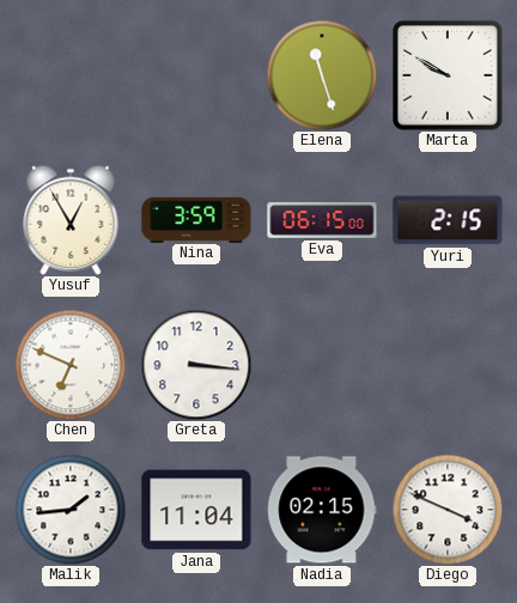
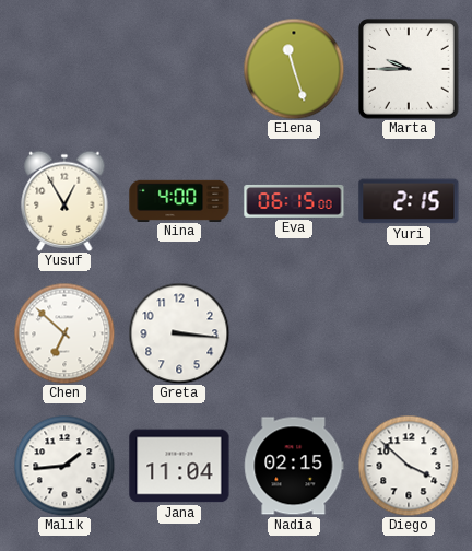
Marta: 9:50 -> 9:45
Nina: 3:59 -> 4:00
Chen: 6:49 -> 6:52
Diego: 3:49 -> 3:52
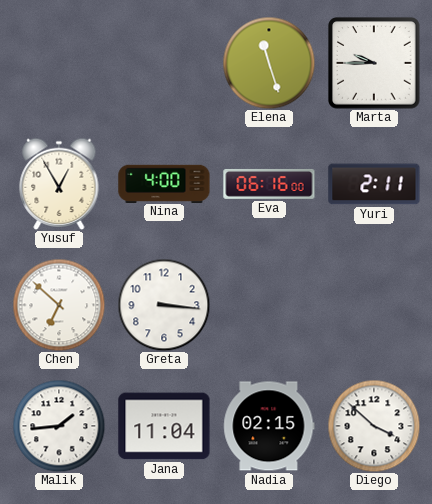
Eva: 06:15 -> 06:16
Yuri: 2:15 -> 2:11
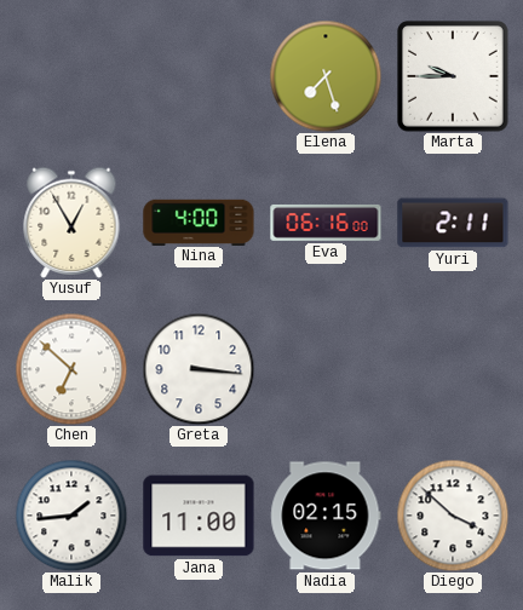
Elena: 11:27 -> 7:27
Jana: 11:04 -> 11:00
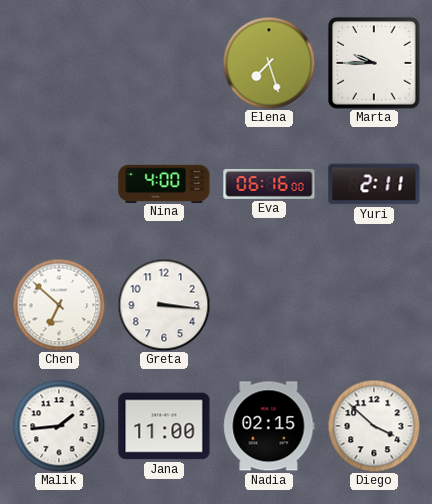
Yusuf: 12:55 -> none
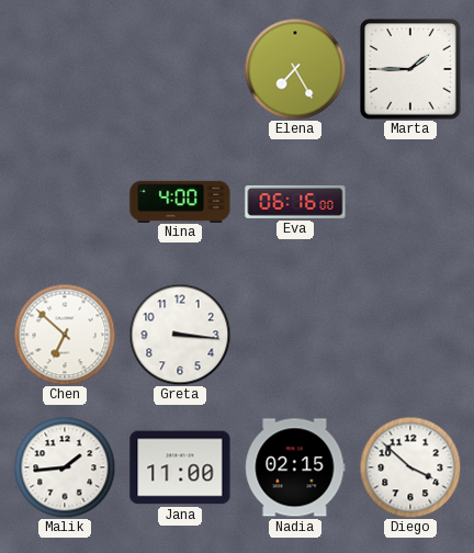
Elena: 7:27 -> 7:25
Marta: 9:45 -> 1:45
Yuri: 2:11 -> none
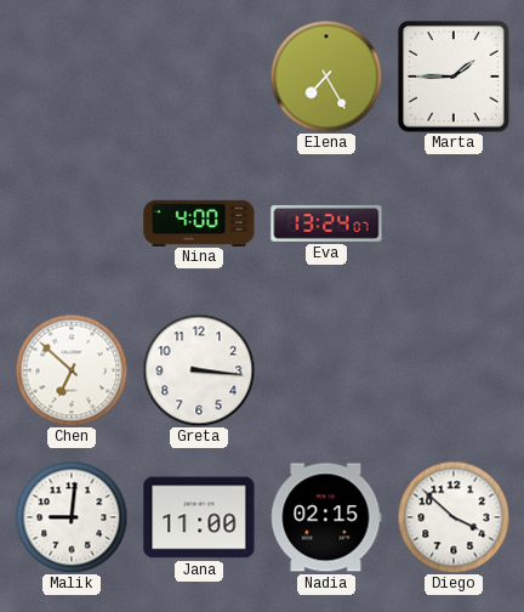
Eva: 06:16 -> 13:24
Malik: 1:44 -> 9:01
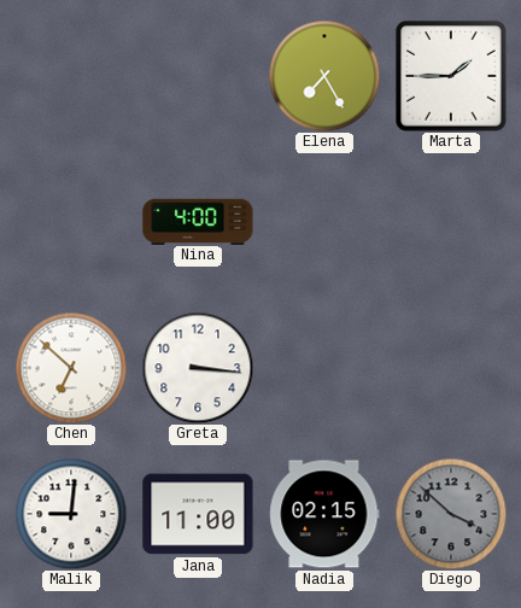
Eva: 13:24 -> none
Diego dial: white -> grey
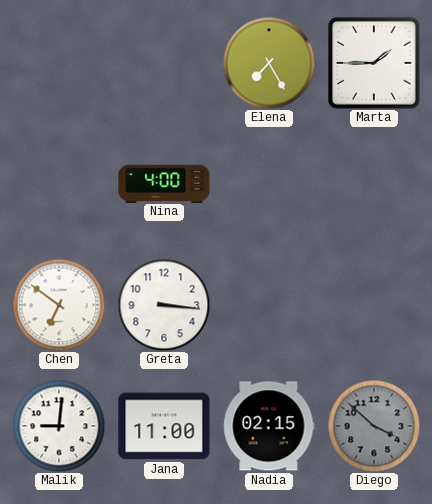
Chen: 6:52 -> 6:51
